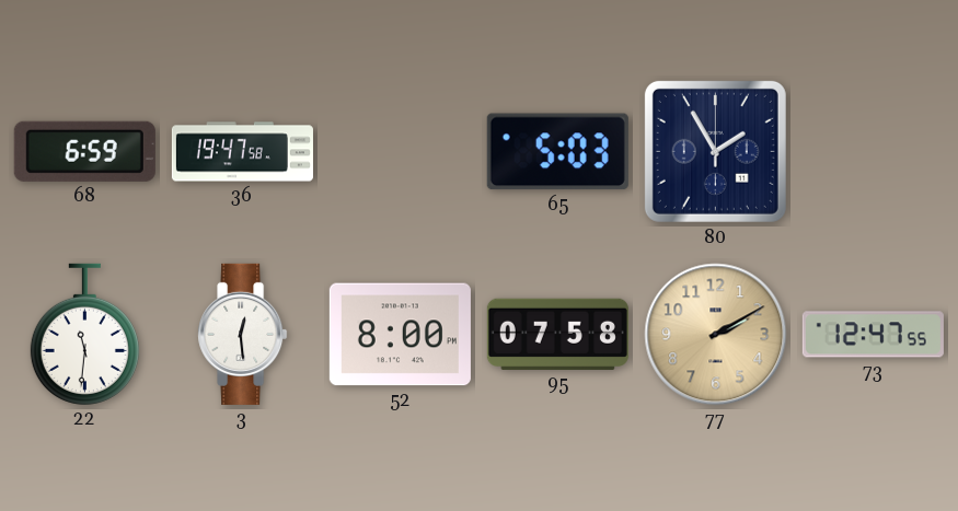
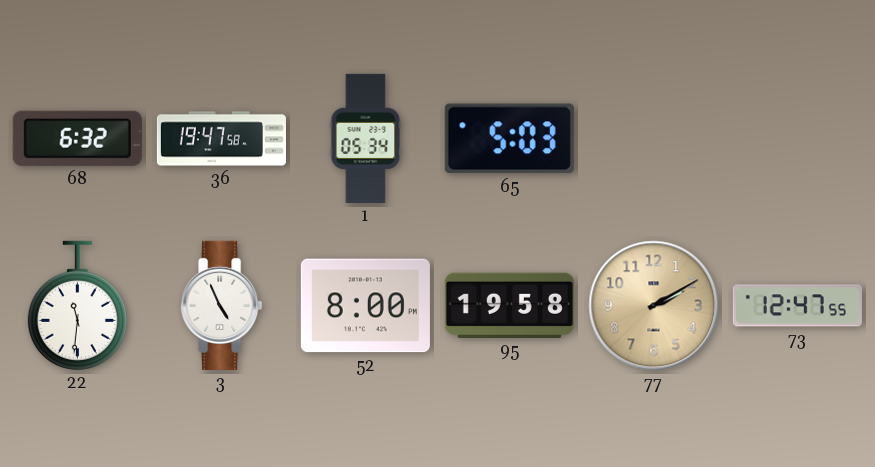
68: 6:59 -> 6:32
1: none -> 05:34
80: 1:55 -> none
3: 12:29 -> 4:56
95: 07:58 -> 19:58
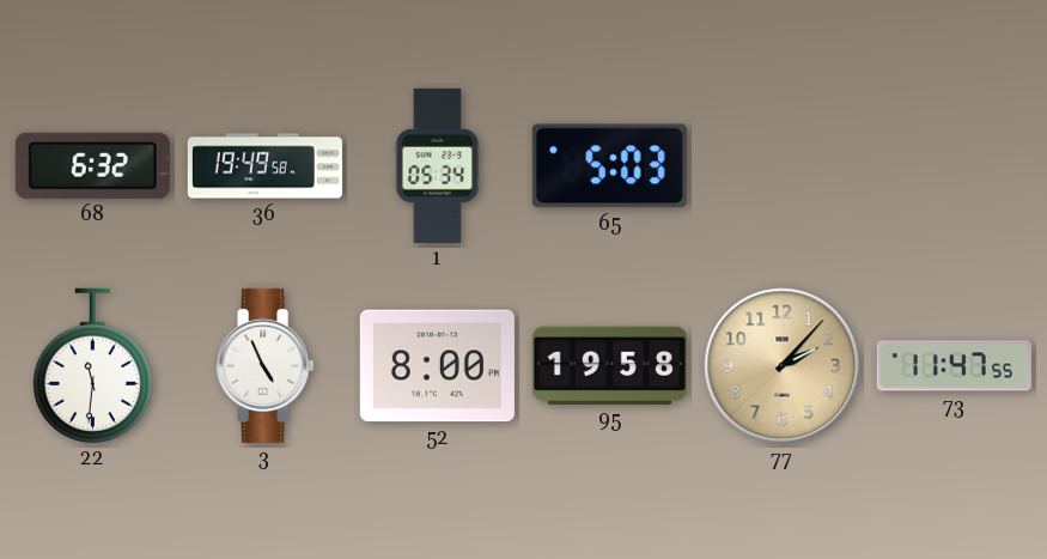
36: 19:47 -> 19:49
77: 2:10 -> 2:07
73: 12:47 -> 11:47
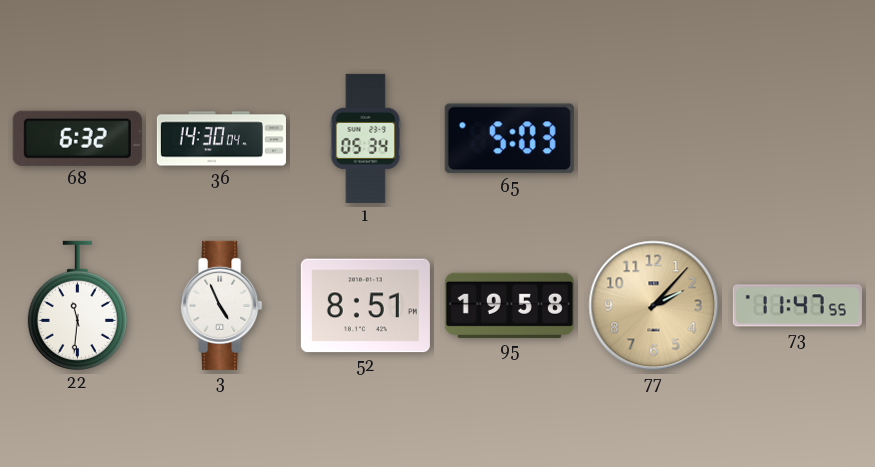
36: 19:49 -> 14:30
52: 8:00 -> 8:51
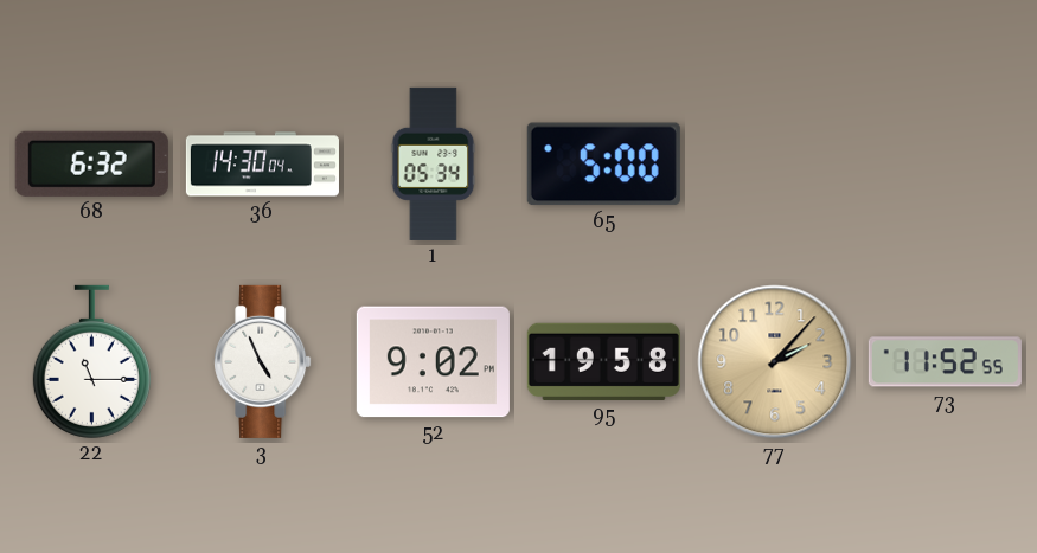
65: 5:03 -> 5:00
22: 11:31 -> 11:15
52: 8:51 -> 9:02
73: 11:47 -> 11:52
